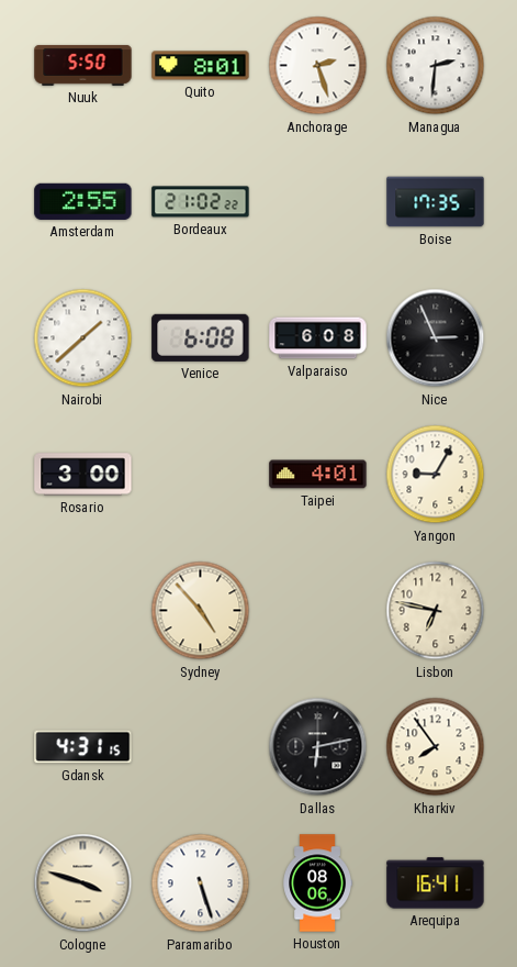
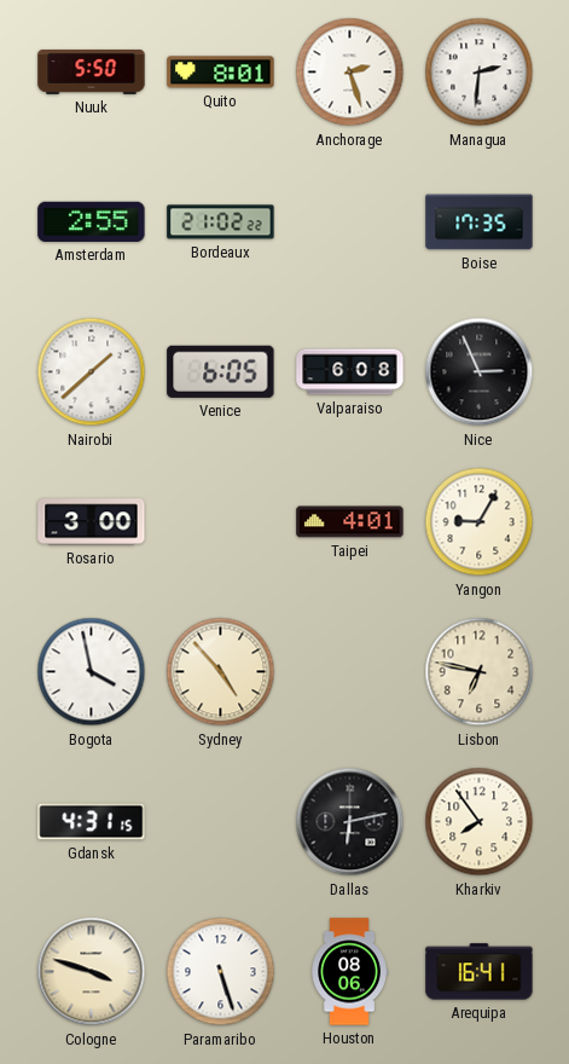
Venice: 6:08 -> 6:05
Bogota: none -> 3:58
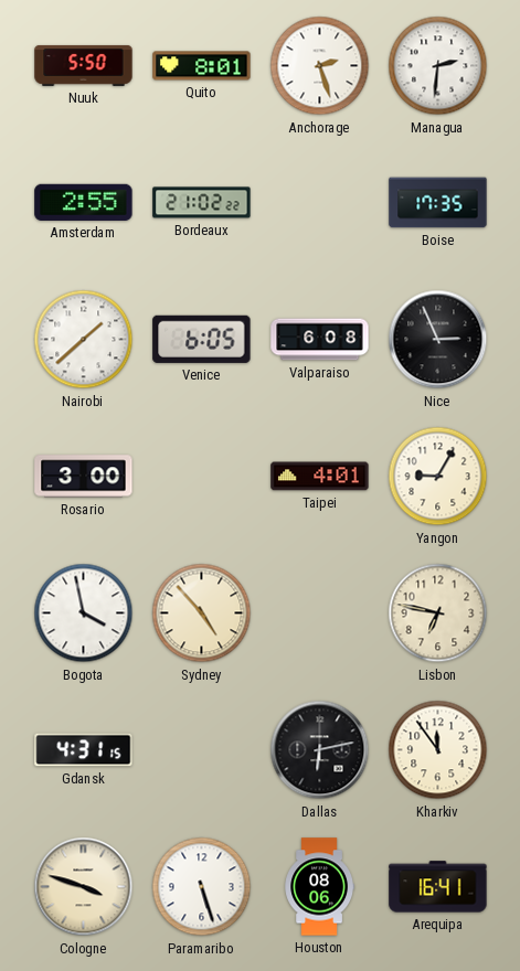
Kharkiv: 7:54 -> 11:54
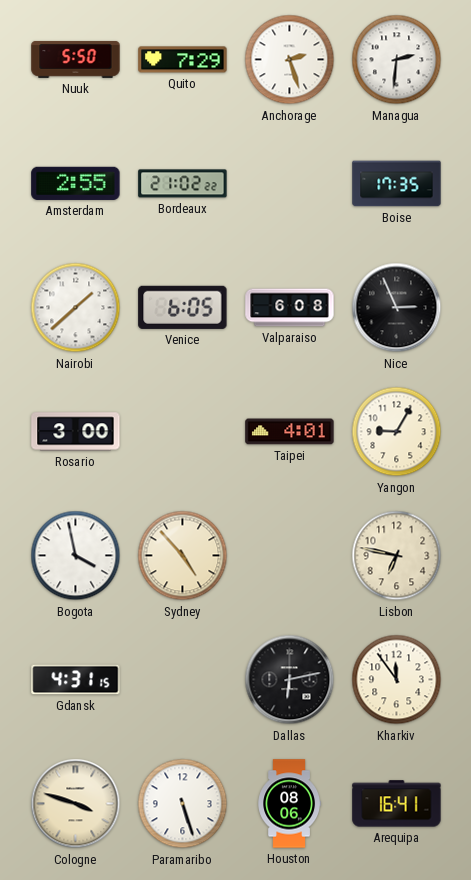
Quito: 8:01 -> 7:29
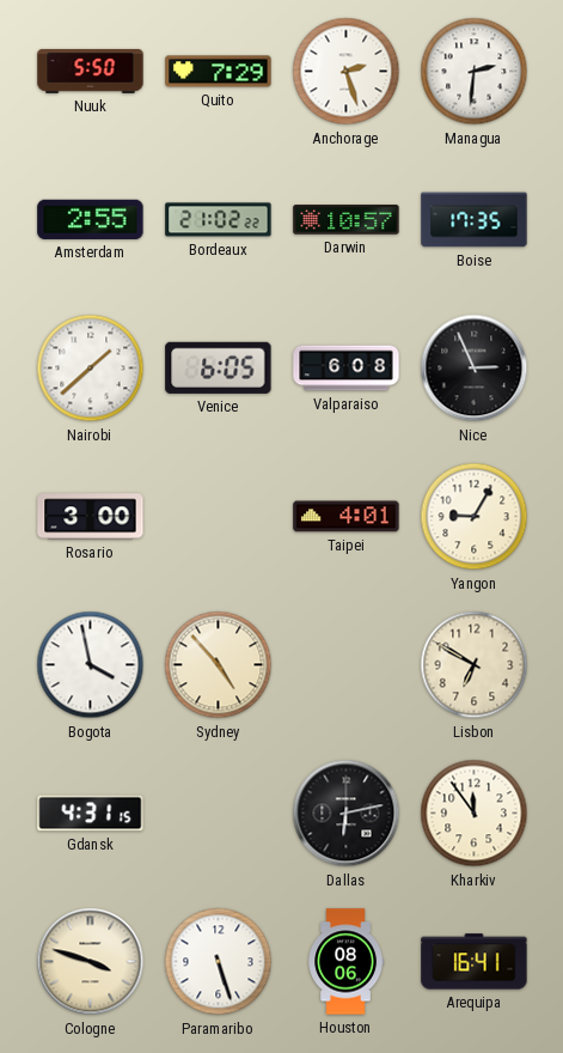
Darwin: none -> 10:57
Lisbon: 6:47 -> 6:50
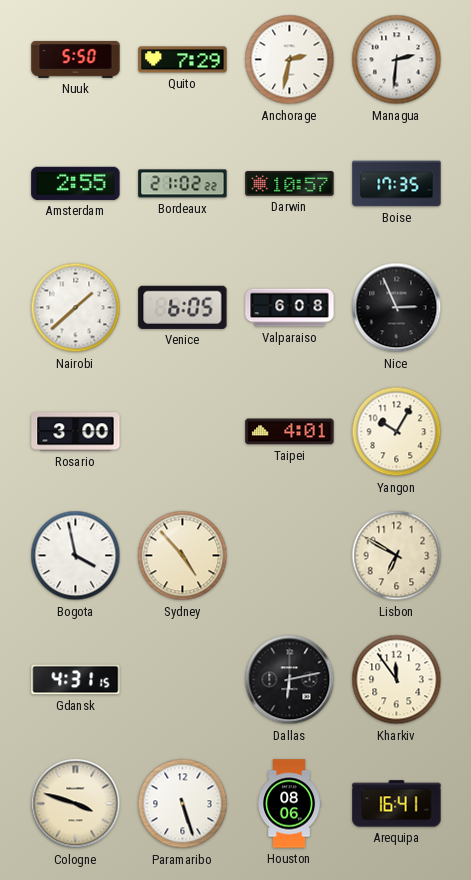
Anchorage: 2:27 -> 2:32
Yangon: 9:05 -> 10:05
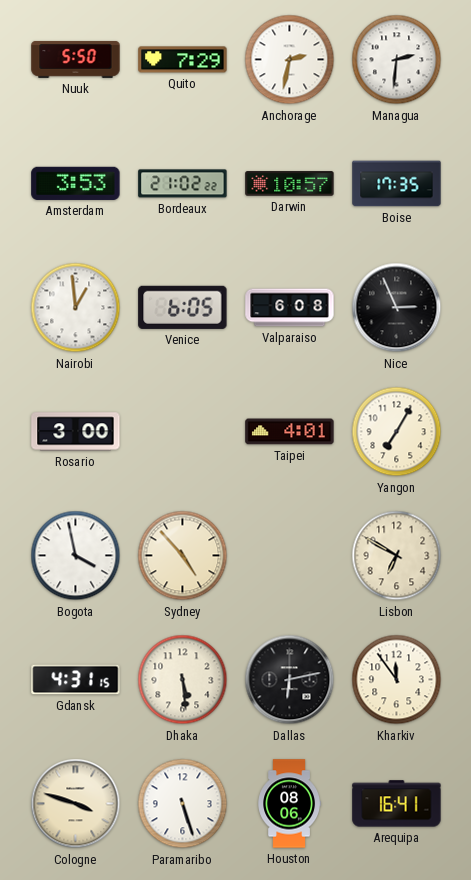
Amsterdam: 2:55 -> 3:53
Nairobi: 1:38 -> 12:59
Yangon: 10:05 -> 7:05
Dhaka: none -> 5:29
